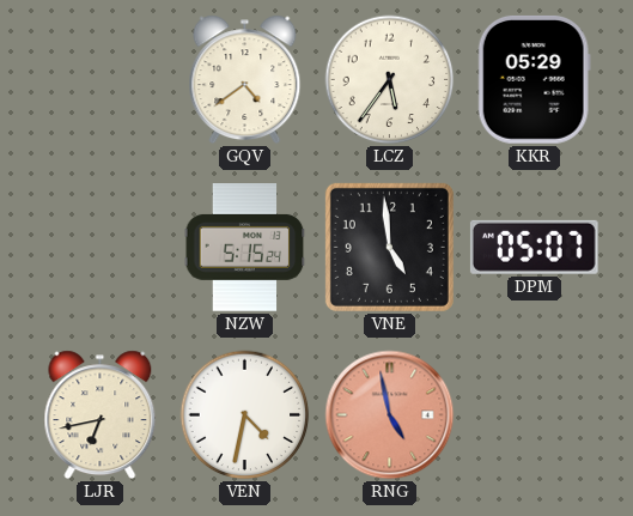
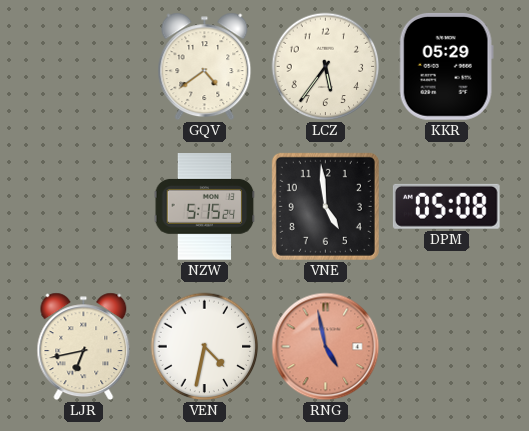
DPM: 05:07 -> 05:08
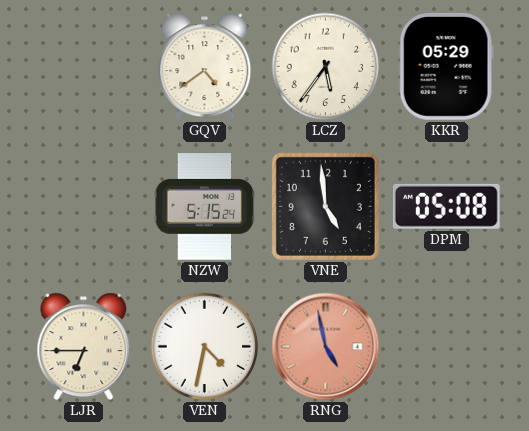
LJR: 6:43 -> 6:45
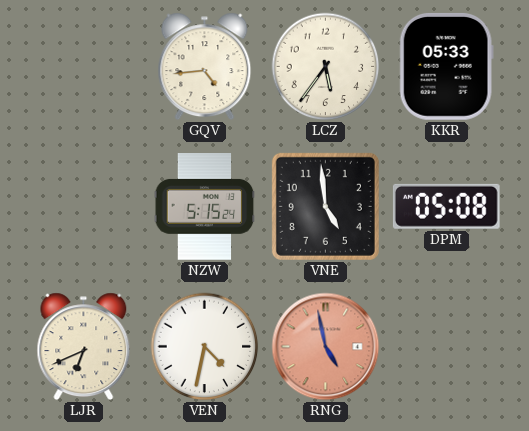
GQV: 4:39 -> 4:44
KKR: 05:29 -> 05:33
LJR: 6:45 -> 6:41
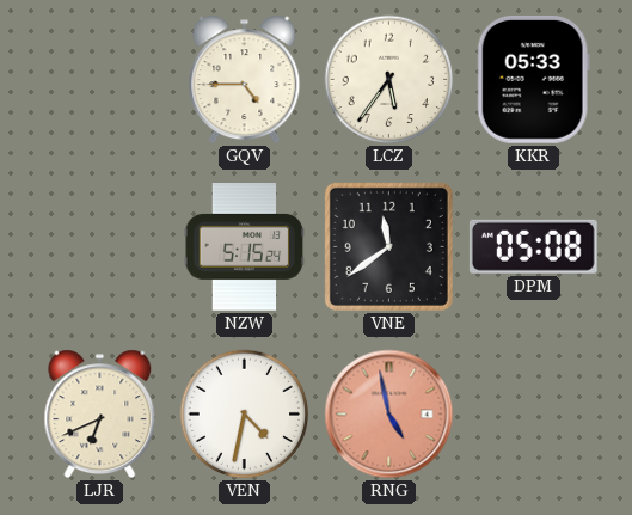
GQV: 4:44 -> 4:45
VNE: 4:59 -> 11:39
